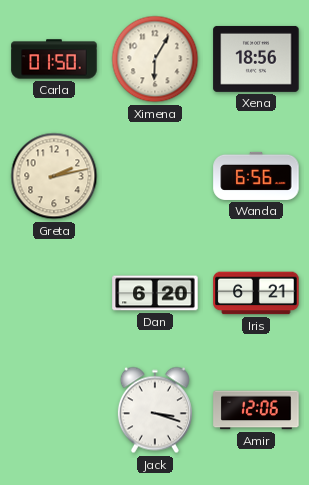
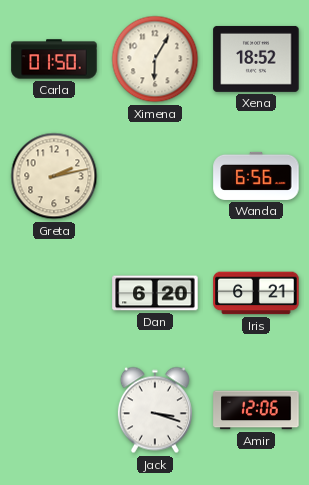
Xena: 18:56 -> 18:52
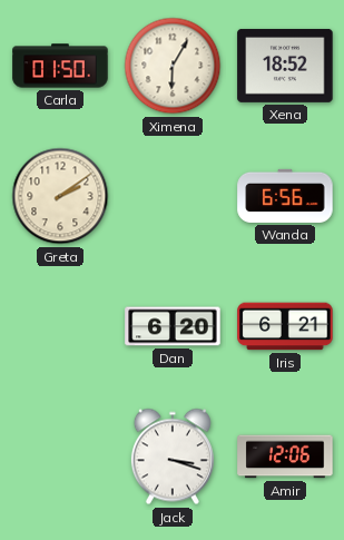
Greta: 2:13 -> 2:09
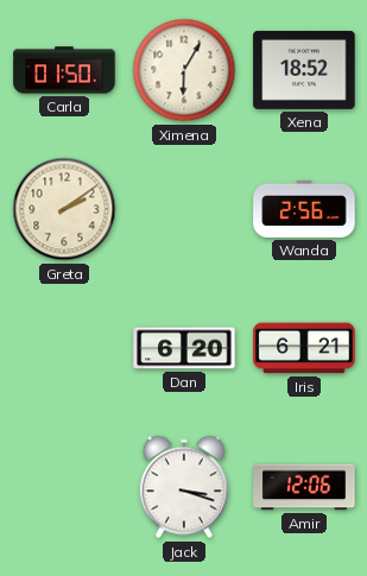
Wanda: 6:56 -> 2:56
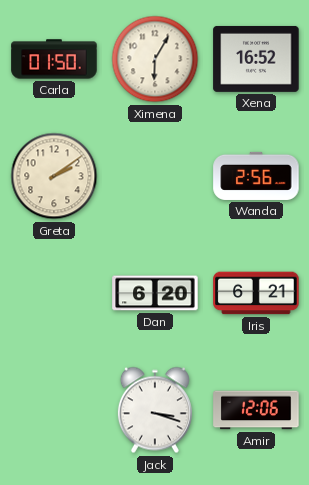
Xena: 18:52 -> 16:52
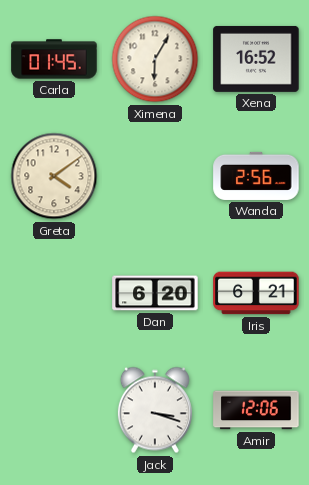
Carla: 01:50 -> 01:45
Greta: 2:09 -> 4:09
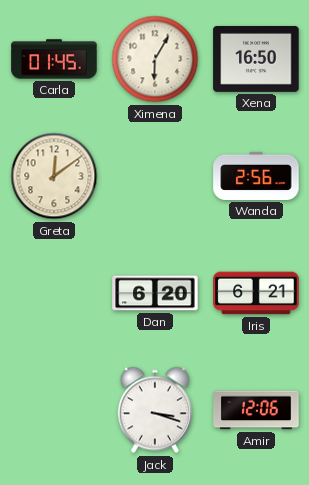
Xena: 16:52 -> 16:50
Greta: 4:09 -> 12:09
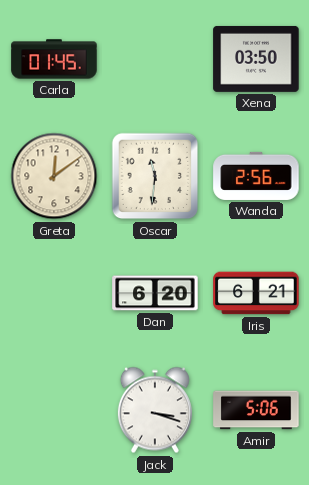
Ximena: 6:05 -> none
Xena: 16:50 -> 03:50
Oscar: none -> 11:31
Amir: 12:06 -> 5:06
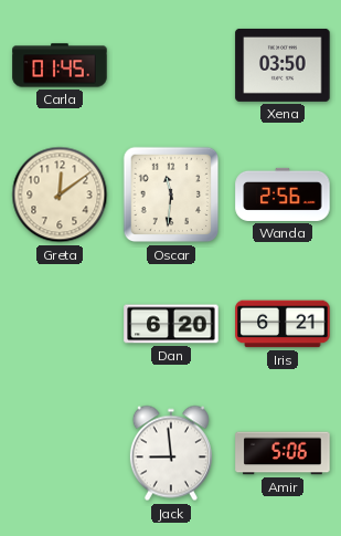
Jack: 3:18 -> 8:59
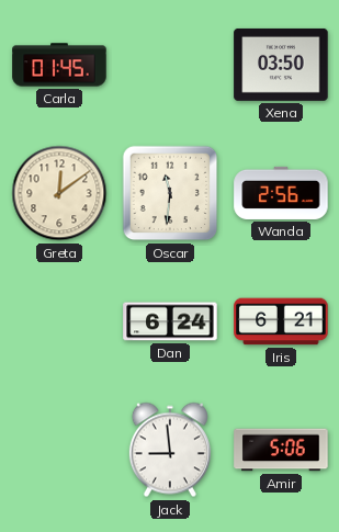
Dan: 6:20 -> 6:24
